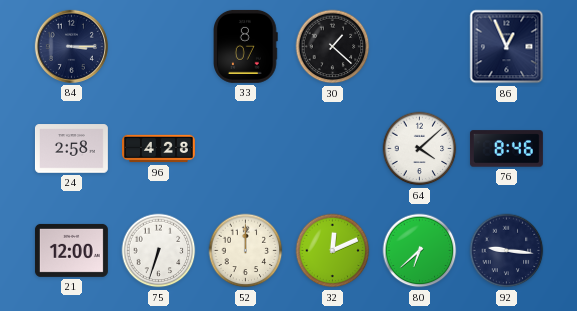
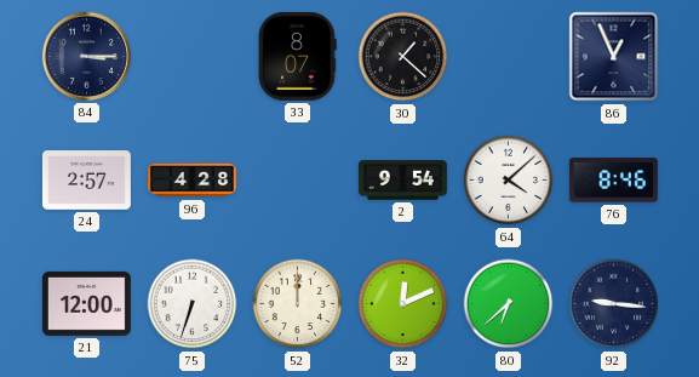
24: 2:58 -> 2:57
2: none -> 9:54
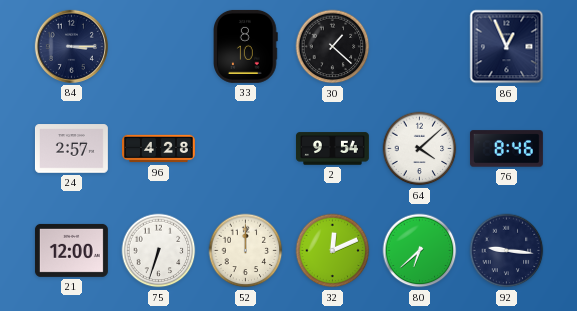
33: 8:07 -> 8:10
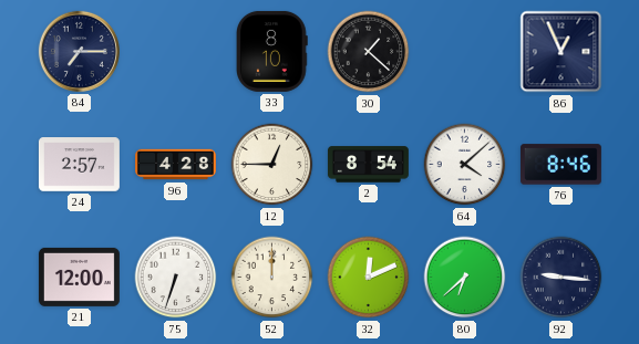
84: 3:15 -> 7:15
12: none -> 12:45
2: 9:54 -> 8:54
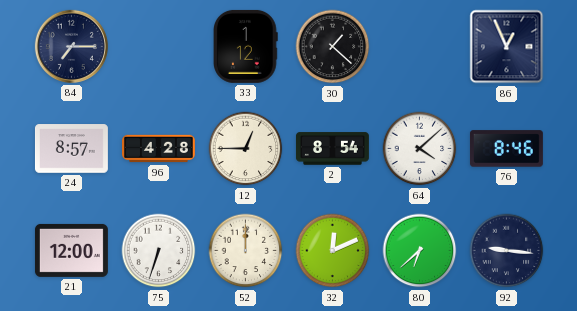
33: 8:10 -> 1:12
24: 2:57 -> 8:57
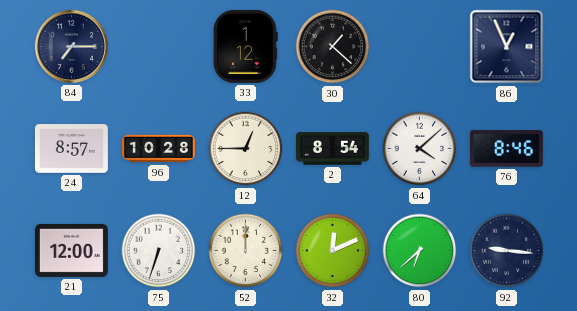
96: 4:28 -> 10:28
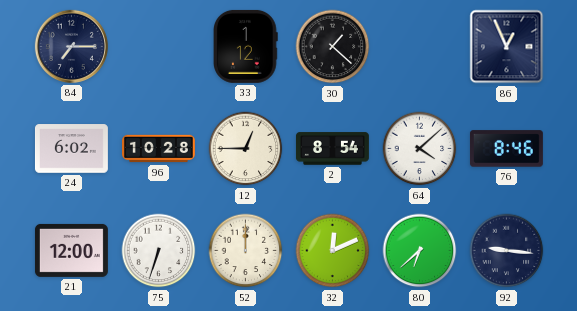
24: 8:57 -> 6:02
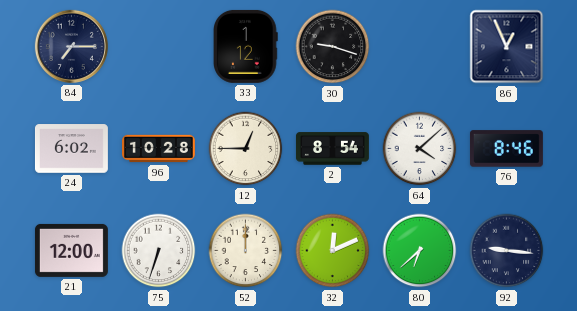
30: 1:22 -> 9:18
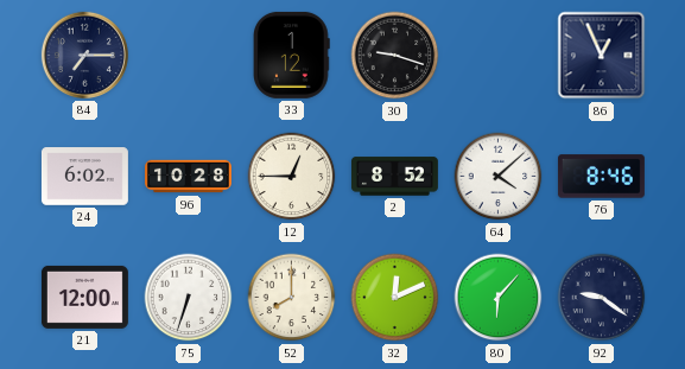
2: 8:54 -> 8:52
52: 12:00 -> 8:00
80: 6:38 -> 6:07
92: 9:16 -> 9:21
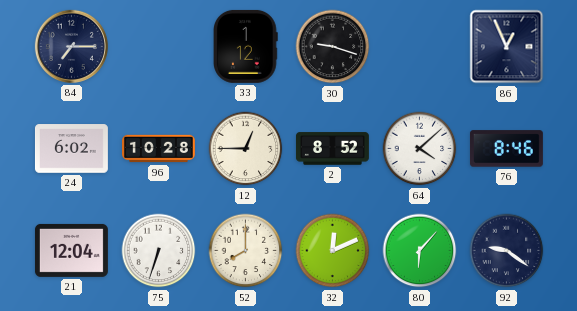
21: 12:00 -> 12:04
